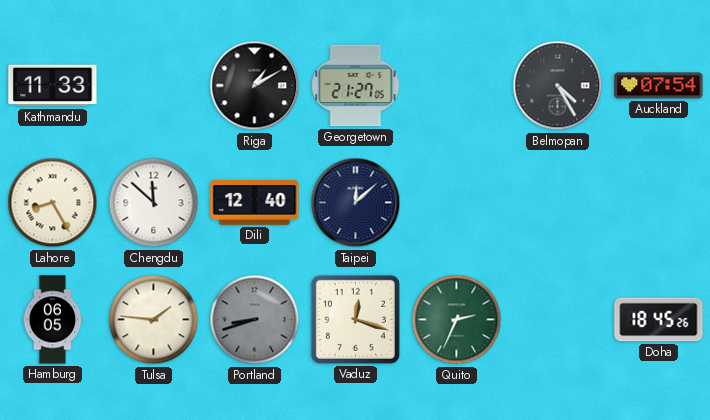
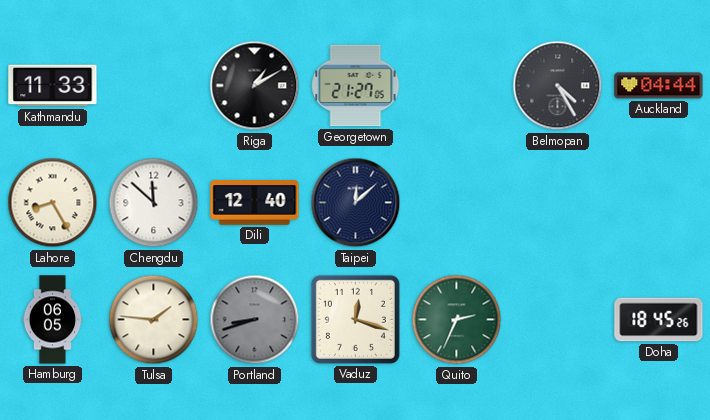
Auckland: 07:54 -> 04:44
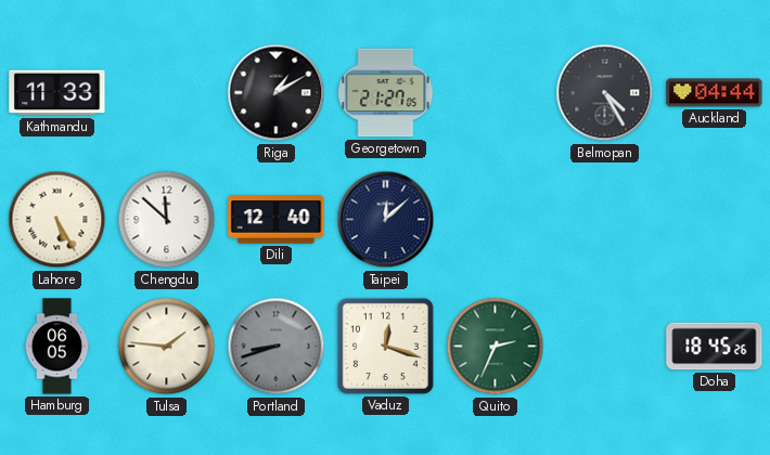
Lahore: 8:25 -> 5:25
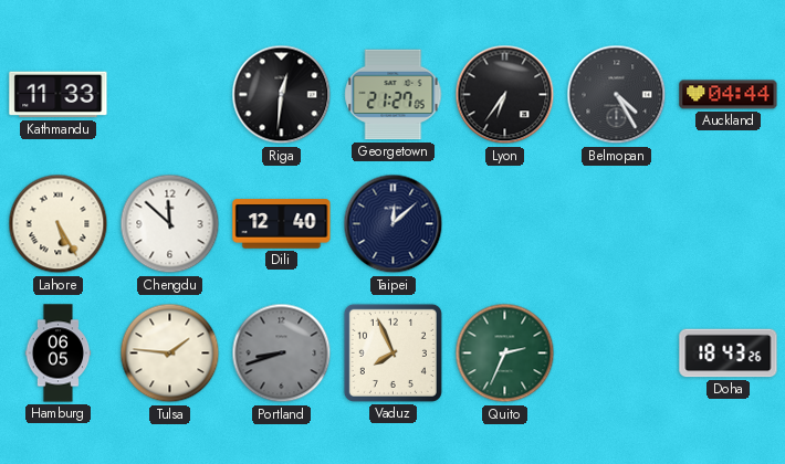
Riga: 1:10 -> 12:31
Lyon: none -> 6:36
Vaduz: 12:18 -> 7:56
Doha: 18:45 -> 18:43
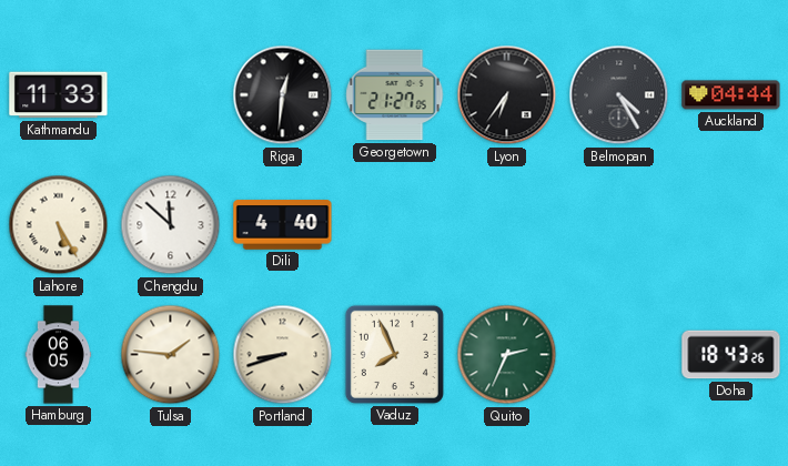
Dili: 12:40 -> 4:40
Taipei: 12:08 -> none
Portland dial: grey -> cream
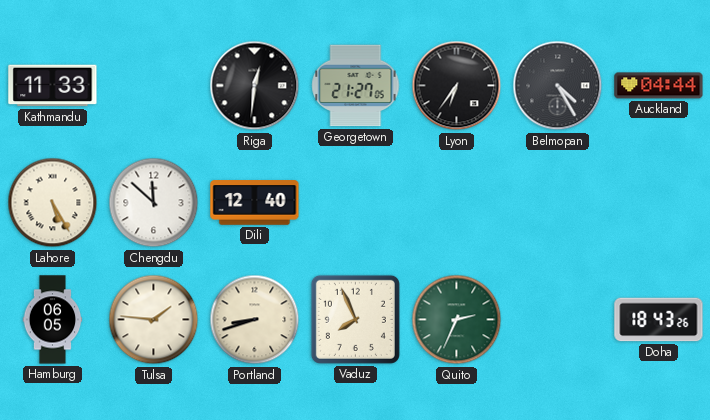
Dili: 4:40 -> 12:40
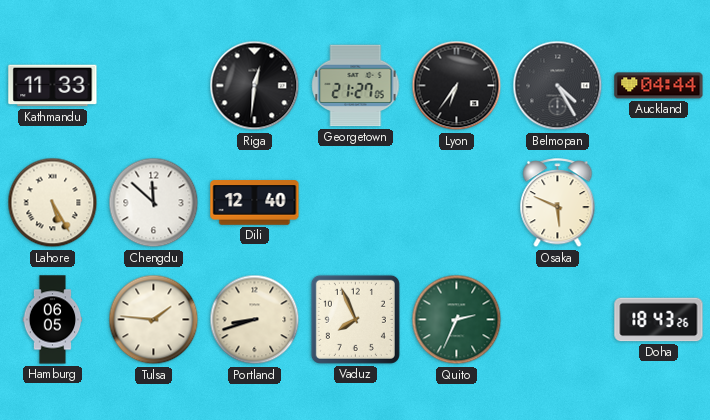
Osaka: none -> 5:49
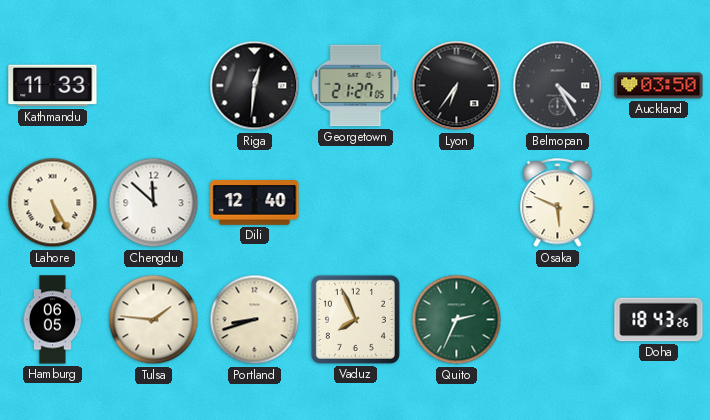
Auckland: 04:44 -> 03:50
